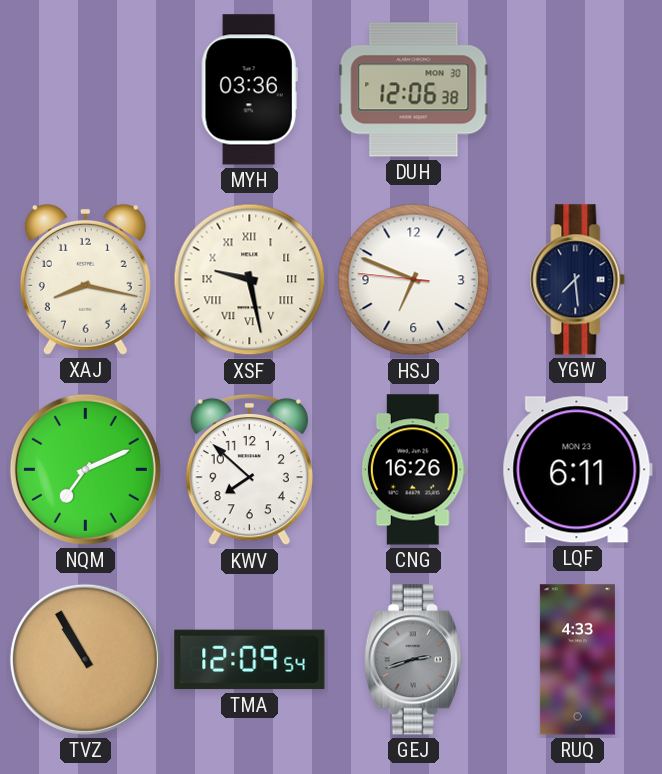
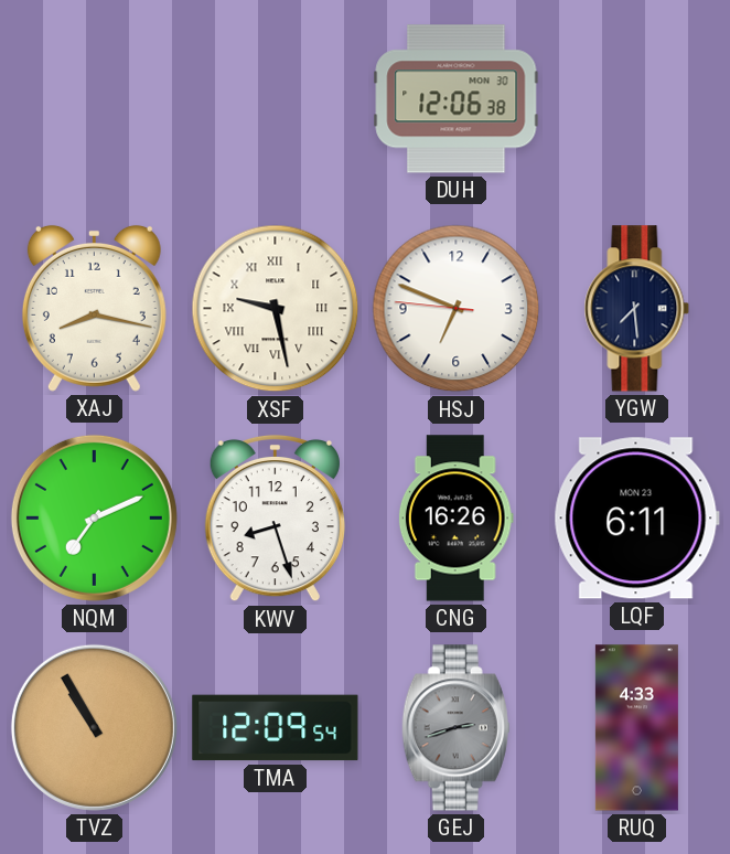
MYH: 03:36 -> none
KWV: 7:52 -> 8:27
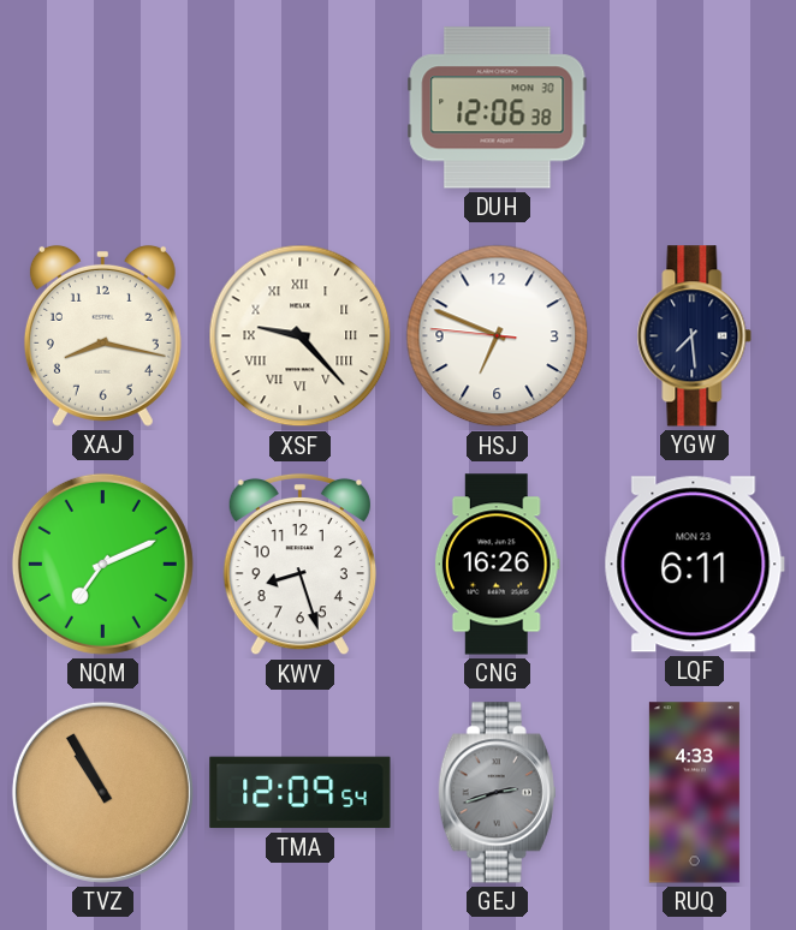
XSF: 9:28 -> 9:23
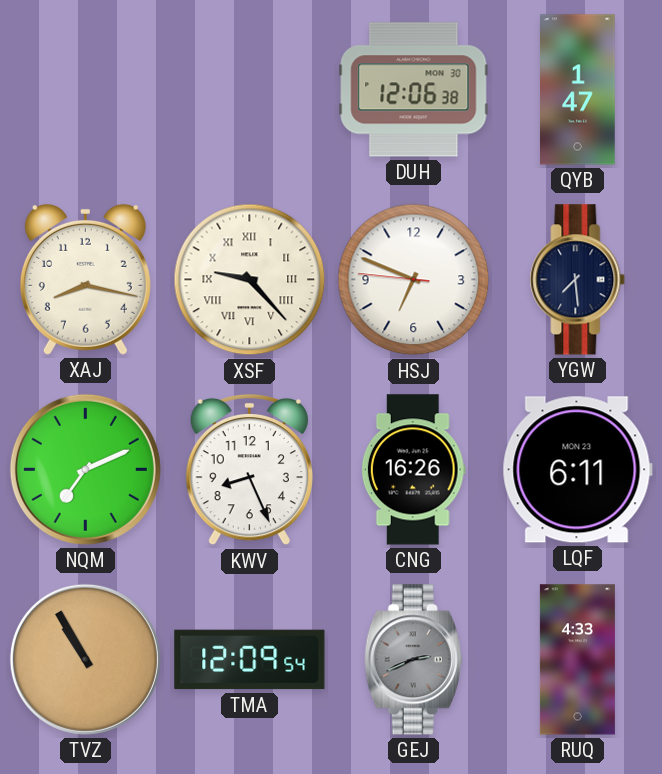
QYB: none -> 1:47
KWV: 8:27 -> 8:26
GEJ: 2:42 -> 2:41
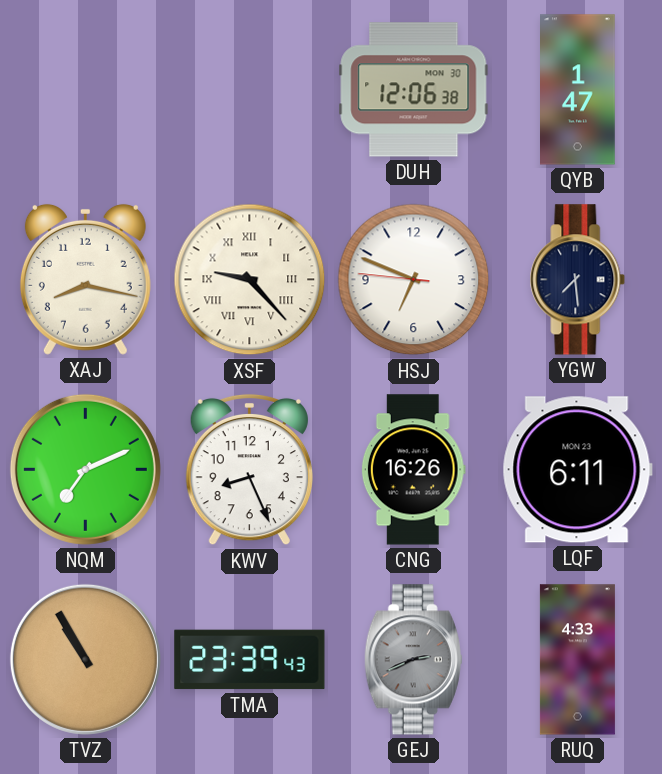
TMA: 12:09 -> 23:39
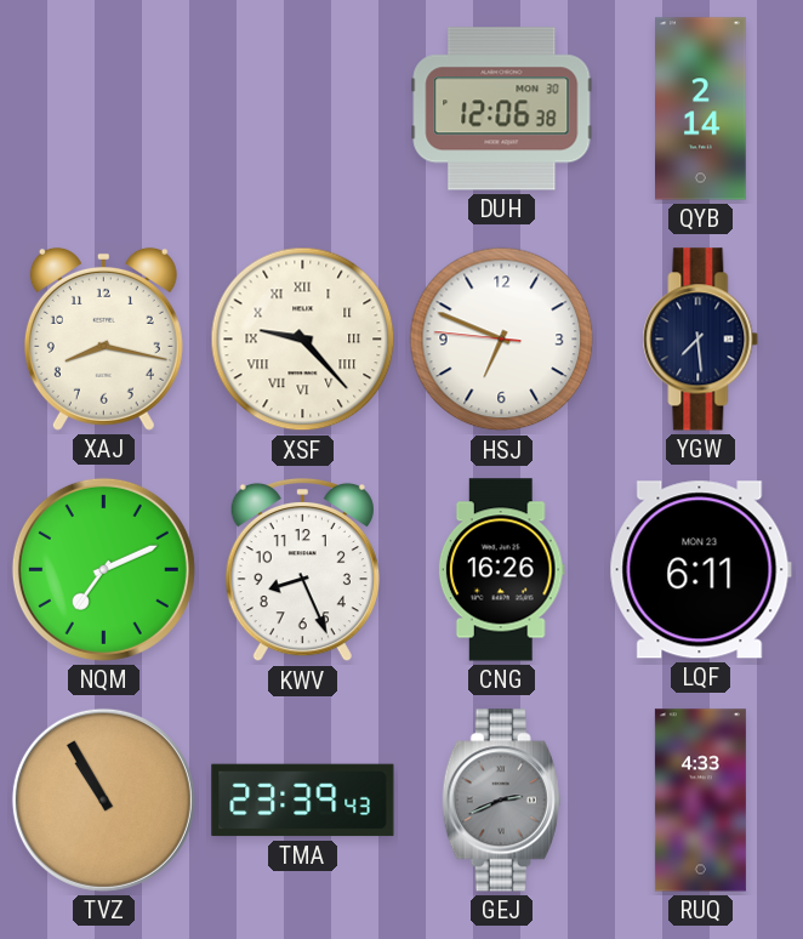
QYB: 1:47 -> 2:14
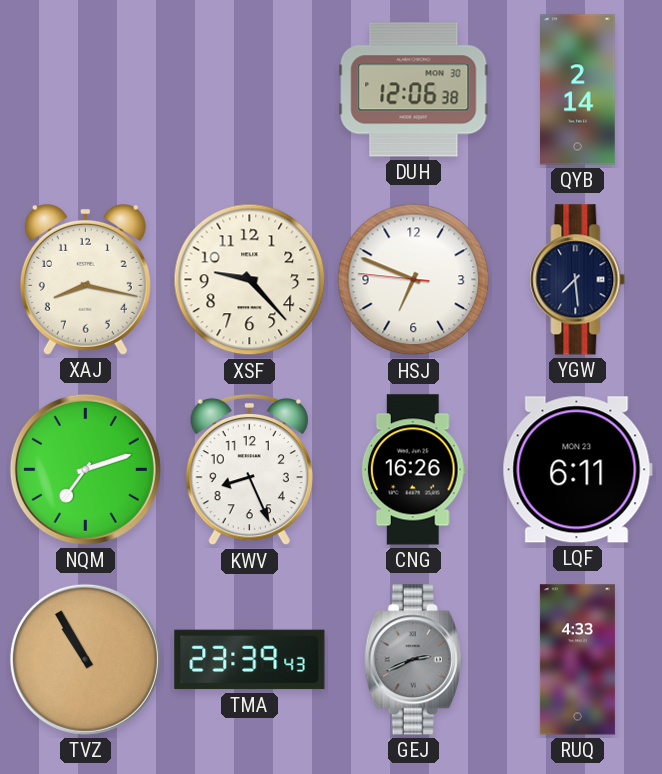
XSF numerals: Roman -> Arabic
NQM: 7:11 -> 7:12
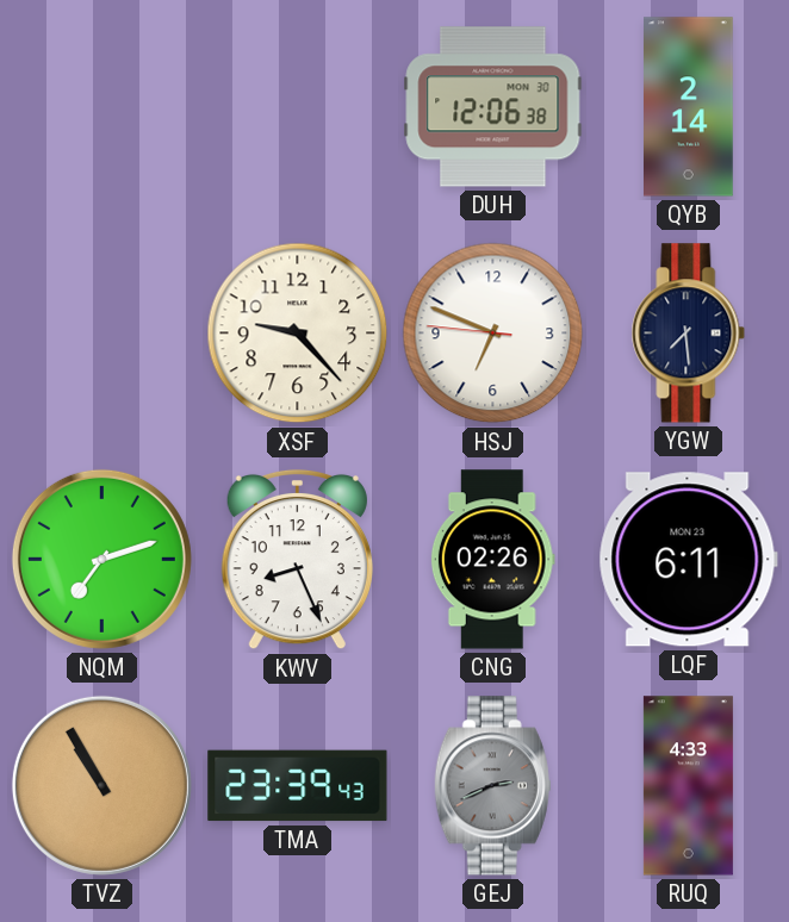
XAJ: 8:17 -> none
CNG: 16:26 -> 02:26
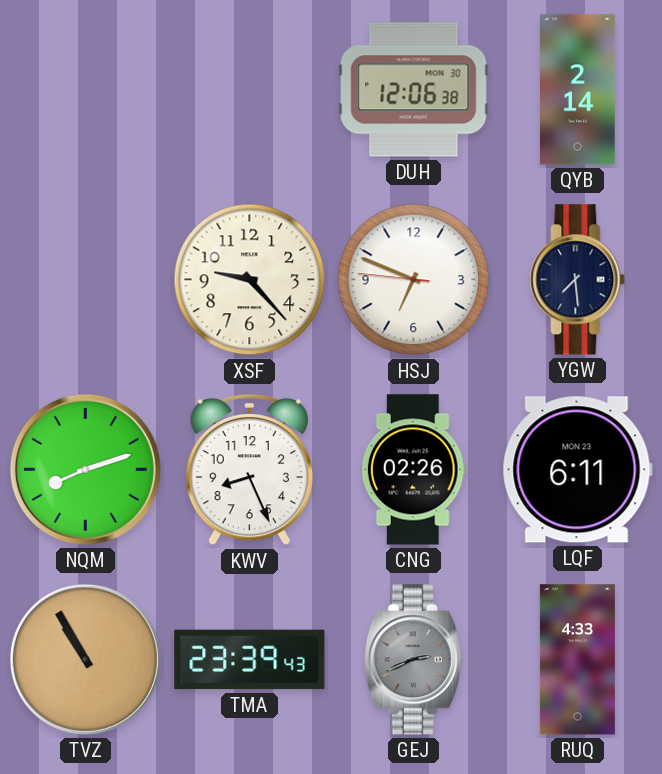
NQM: 7:12 -> 8:12
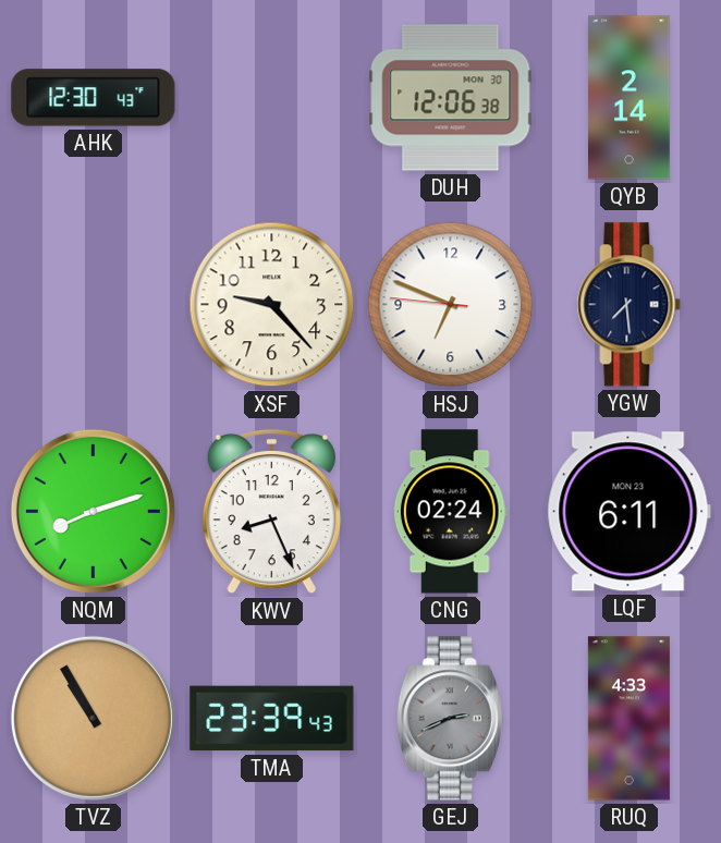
AHK: none -> 12:30
CNG: 02:26 -> 02:24
